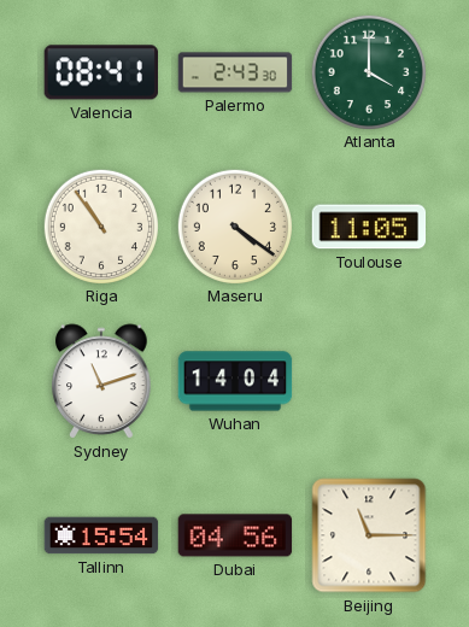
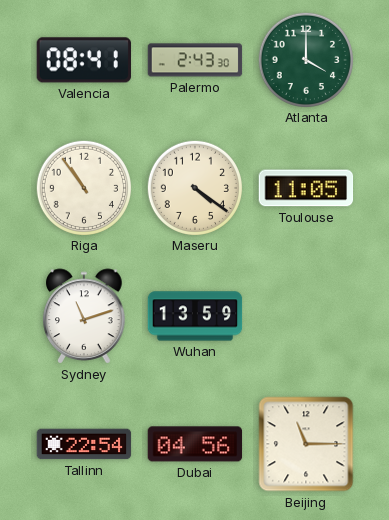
Wuhan: 14:04 -> 13:59
Tallinn: 15:54 -> 22:54
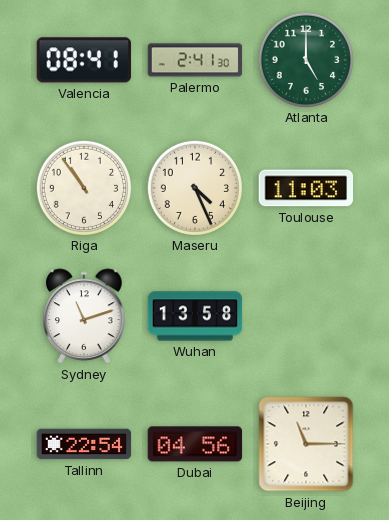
Palermo: 2:43 -> 2:41
Atlanta: 4:00 -> 5:00
Maseru: 4:21 -> 4:26
Toulouse: 11:05 -> 11:03
Wuhan: 13:59 -> 13:58
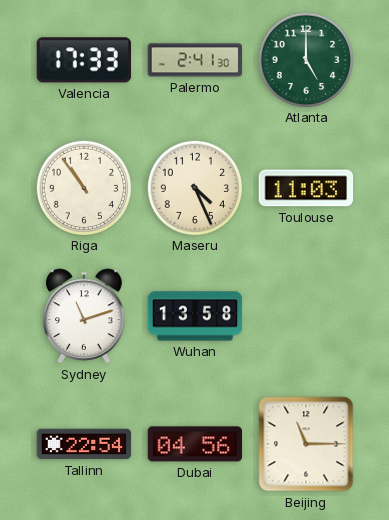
Valencia: 08:41 -> 17:33
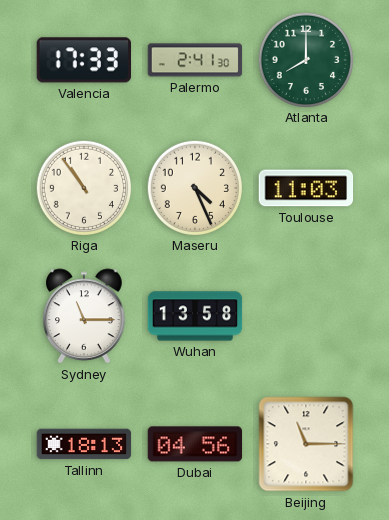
Atlanta: 5:00 -> 8:00
Sydney: 11:12 -> 11:15
Tallinn: 22:54 -> 18:13
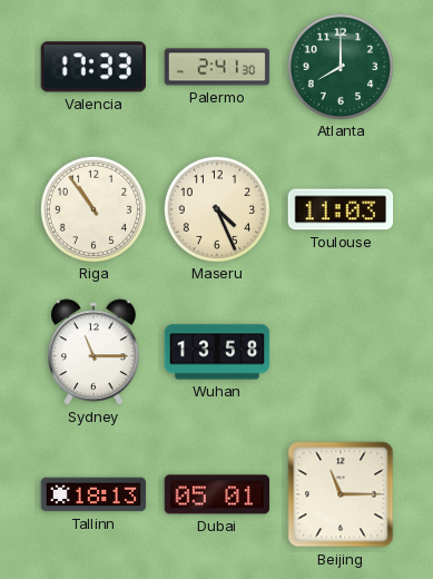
Dubai: 04:56 -> 05:01
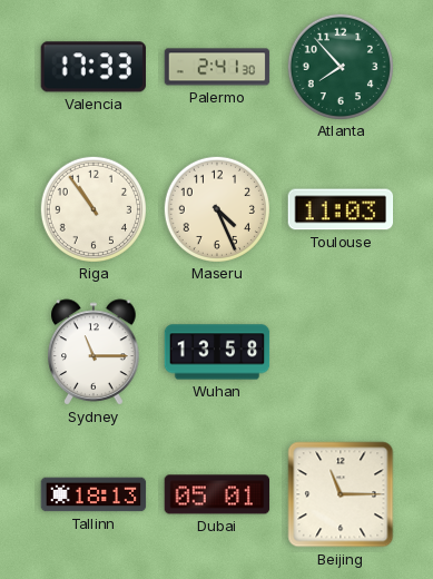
Atlanta: 8:00 -> 7:53
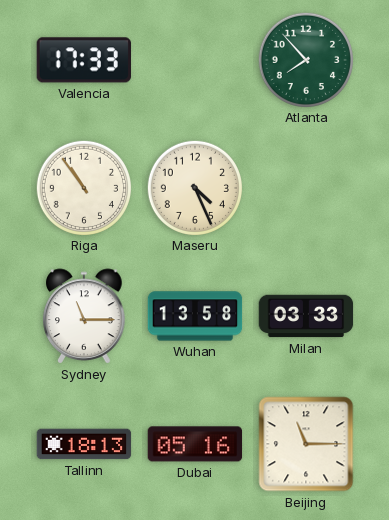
Palermo: 2:41 -> none
Toulouse: 11:03 -> none
Milan: none -> 03:33
Dubai: 05:01 -> 05:16
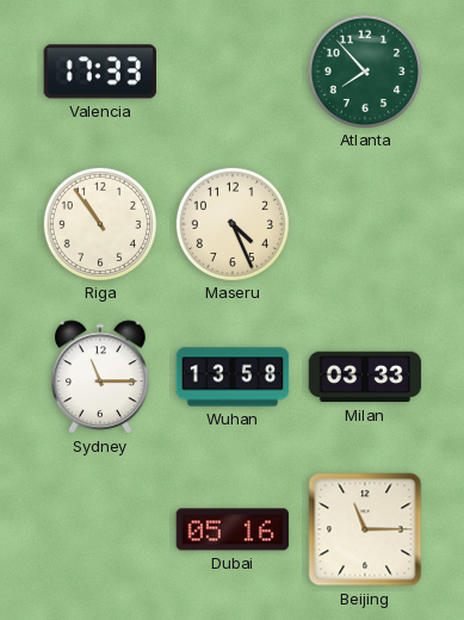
Tallinn: 18:13 -> none
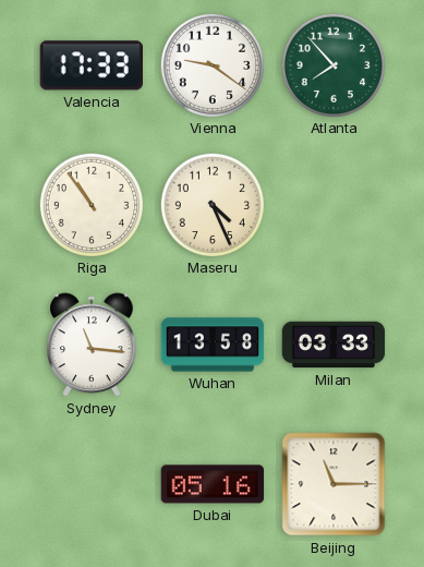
Vienna: none -> 9:21
Sydney: 11:15 -> 11:16
